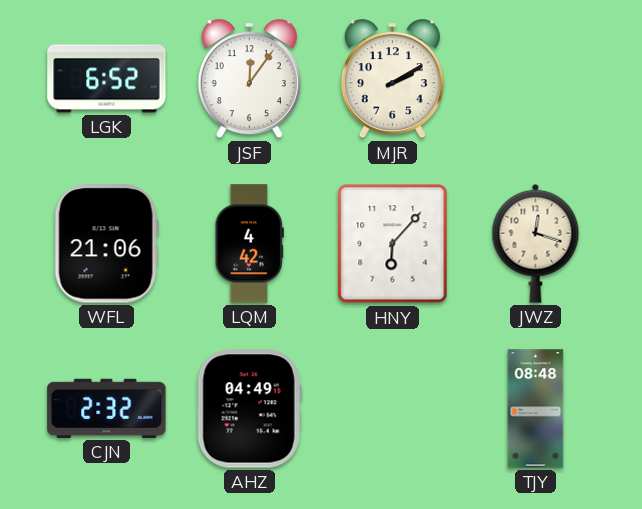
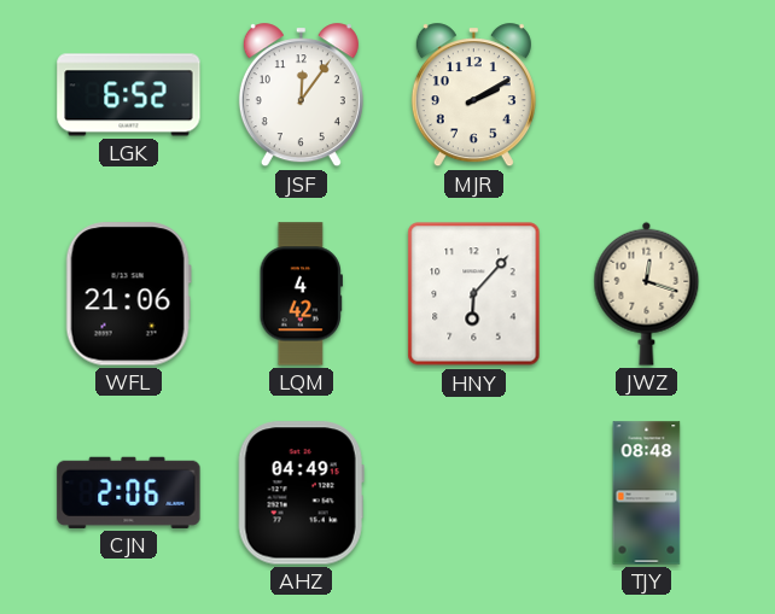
CJN: 2:32 -> 2:06
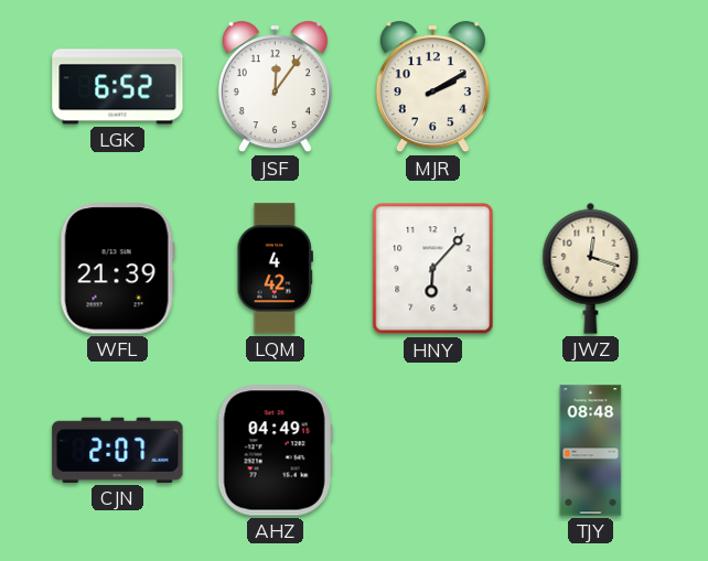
WFL: 21:06 -> 21:39
CJN: 2:06 -> 2:07
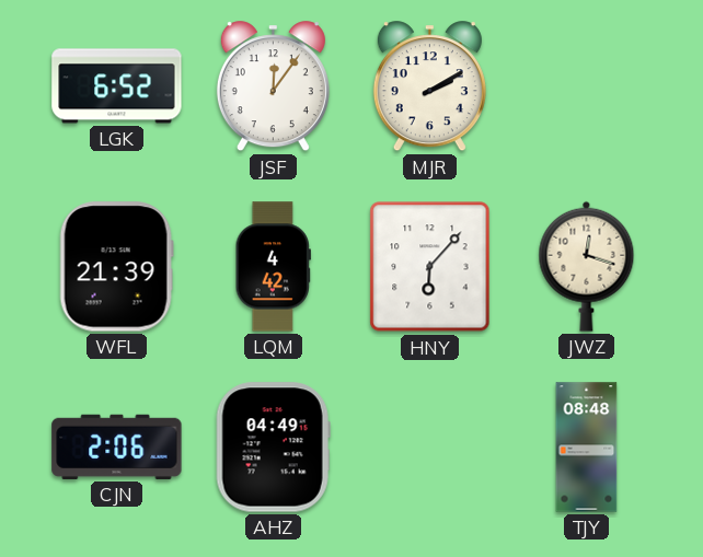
CJN: 2:07 -> 2:06
